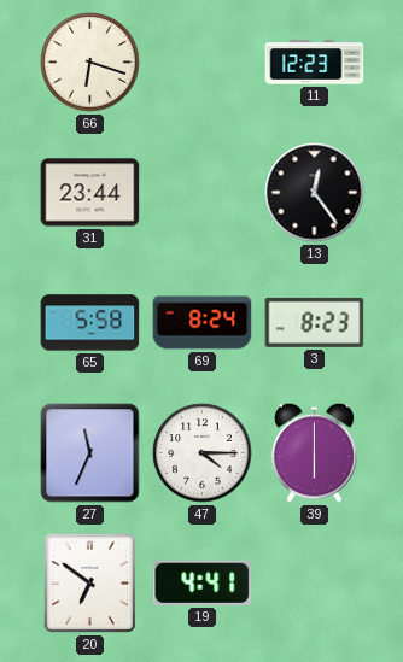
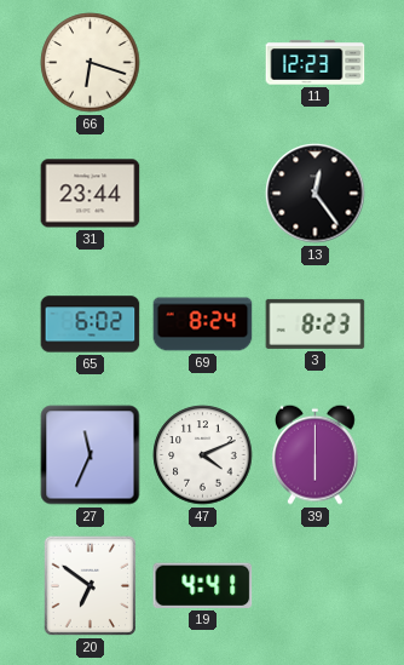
65: 5:58 -> 6:02
47: 4:15 -> 4:11
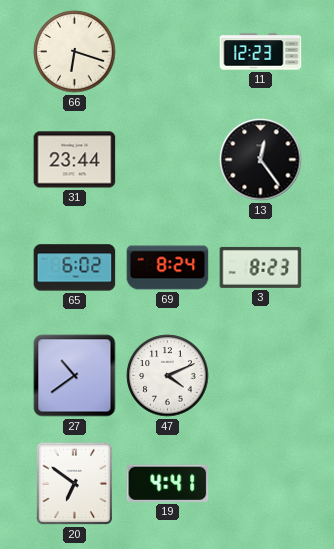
27: 11:34 -> 10:39
39: 6:00 -> none
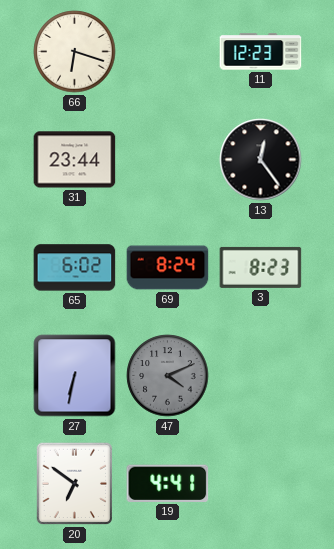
27: 10:39 -> 6:32
47 dial: white -> grey
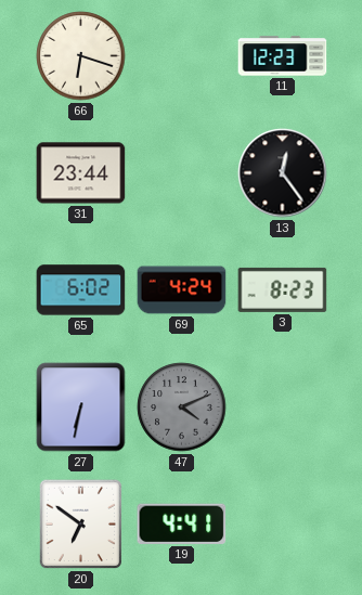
69: 8:24 -> 4:24
